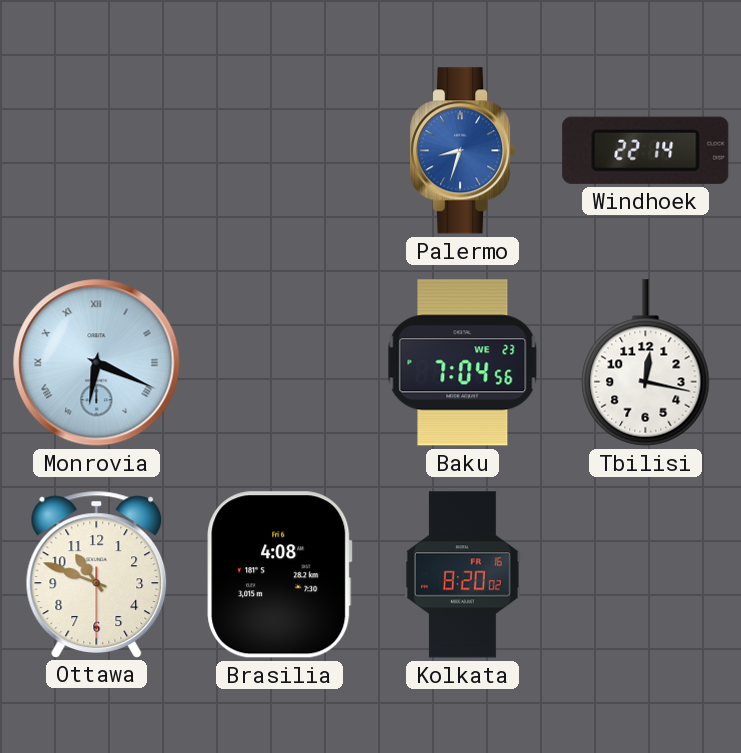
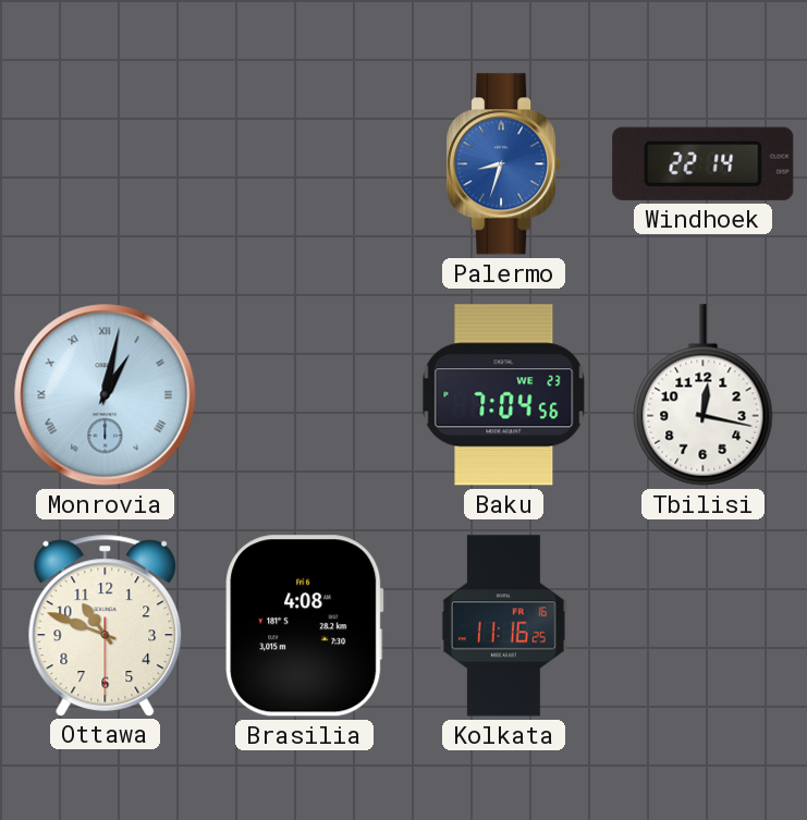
Monrovia: 6:19 -> 1:02
Kolkata: 8:20 -> 11:16
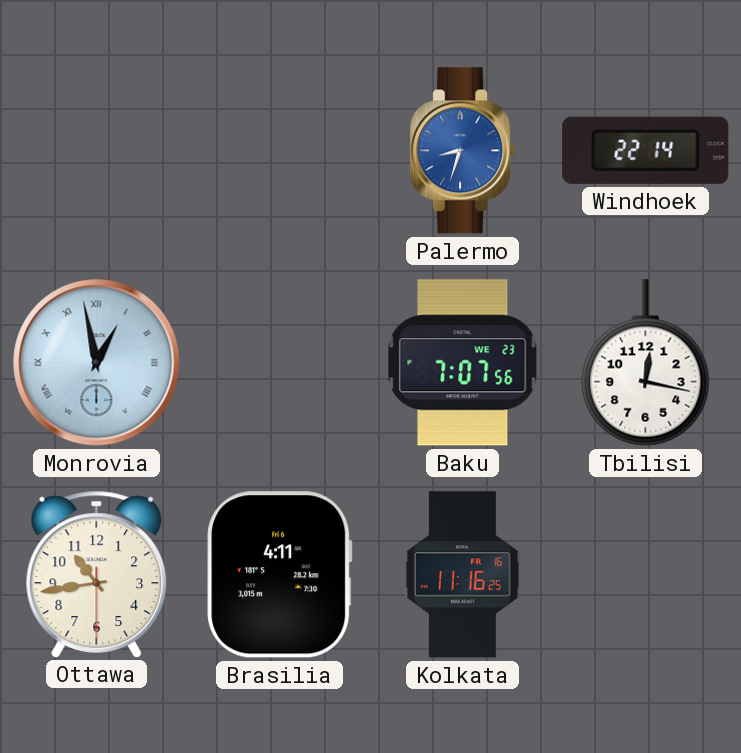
Monrovia: 1:02 -> 12:58
Baku: 7:04 -> 7:07
Ottawa: 10:48 -> 10:43
Brasilia: 4:08 -> 4:11
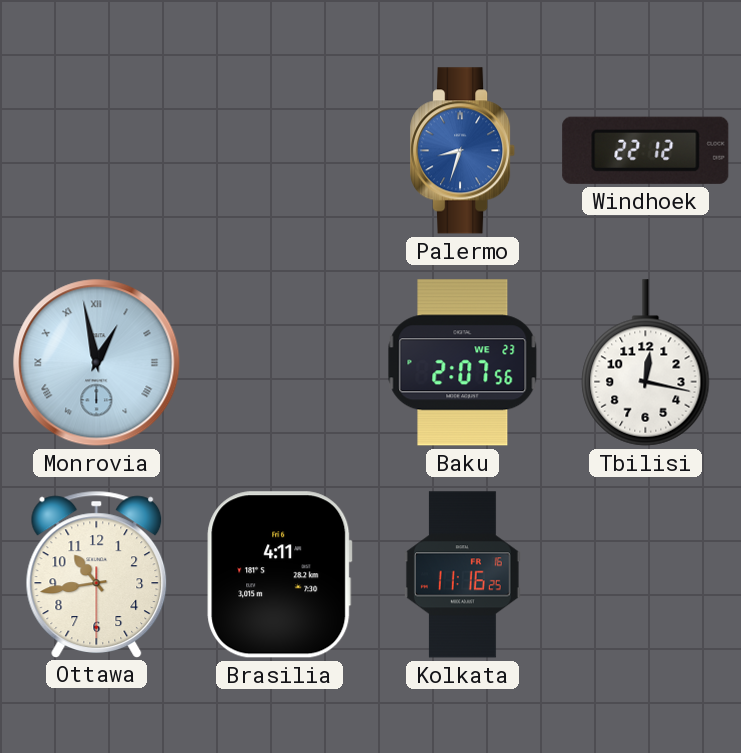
Windhoek: 22:14 -> 22:12
Baku: 7:07 -> 2:07
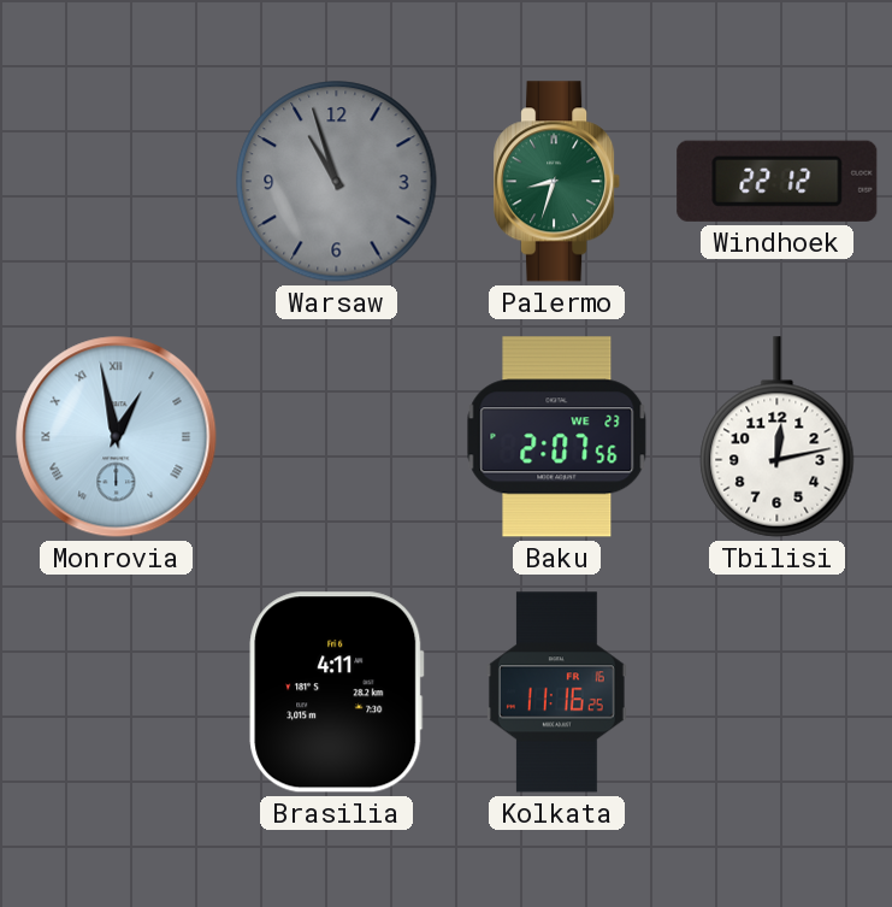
Warsaw: none -> 10:57
Palermo dial: blue -> green
Tbilisi: 12:17 -> 12:13
Ottawa: 10:43 -> none
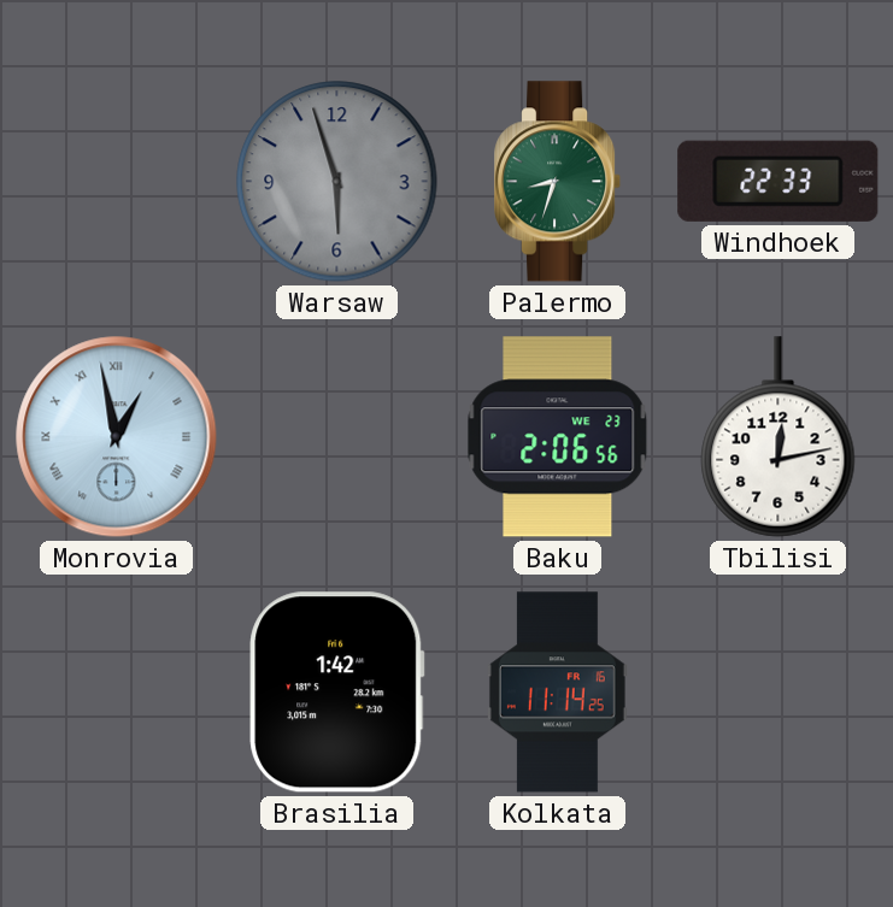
Warsaw: 10:57 -> 5:57
Windhoek: 22:12 -> 22:33
Baku: 2:07 -> 2:06
Brasilia: 4:11 -> 1:42
Kolkata: 11:16 -> 11:14
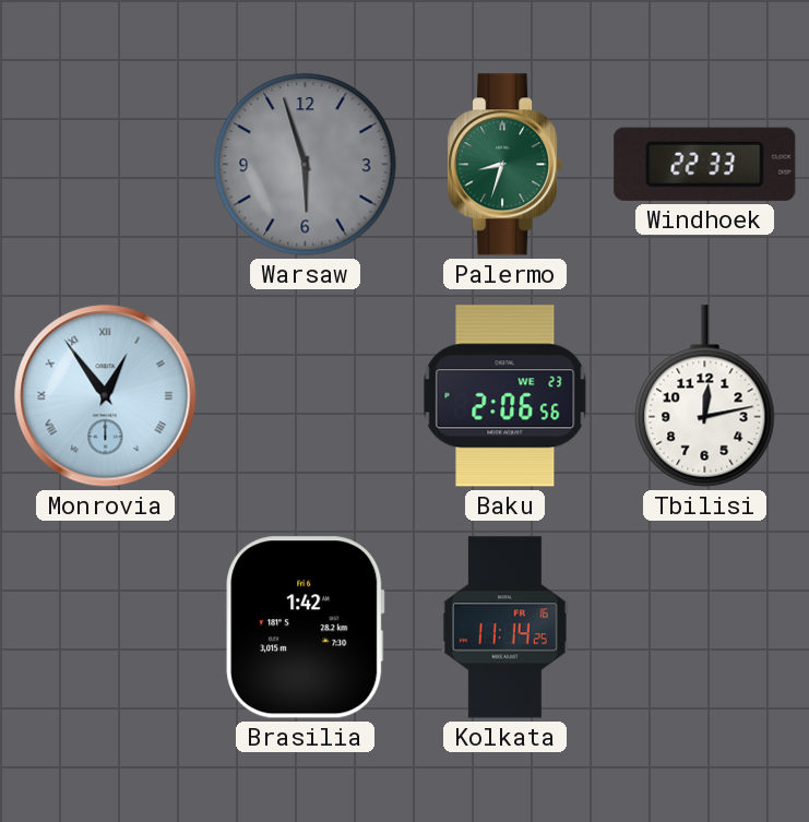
Monrovia: 12:58 -> 12:54
